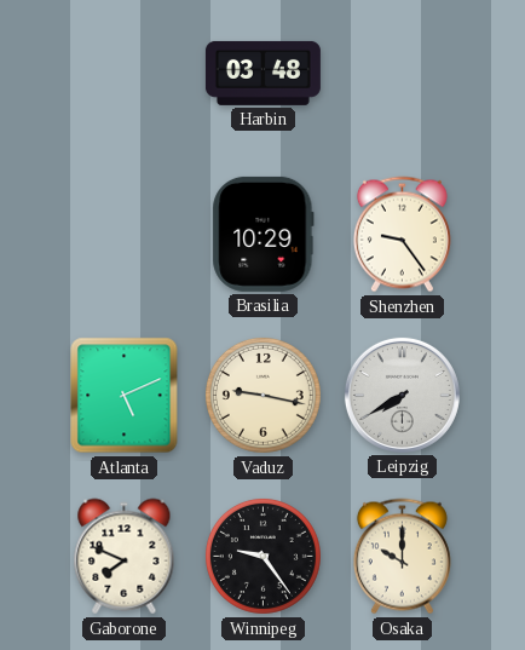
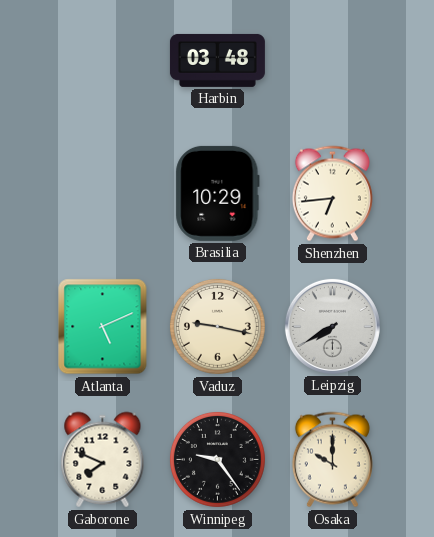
Shenzhen: 9:24 -> 6:44
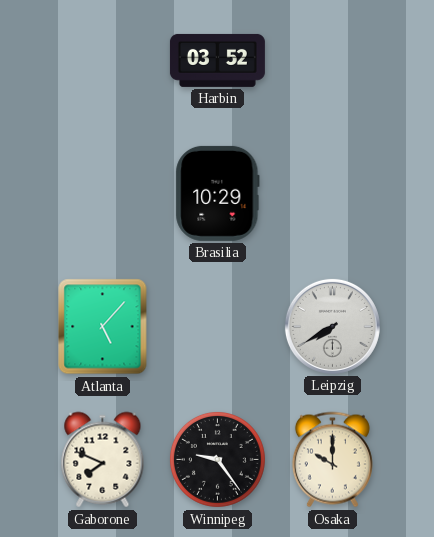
Harbin: 03:48 -> 03:52
Shenzhen: 6:44 -> none
Atlanta: 5:11 -> 5:07
Vaduz: 9:17 -> none
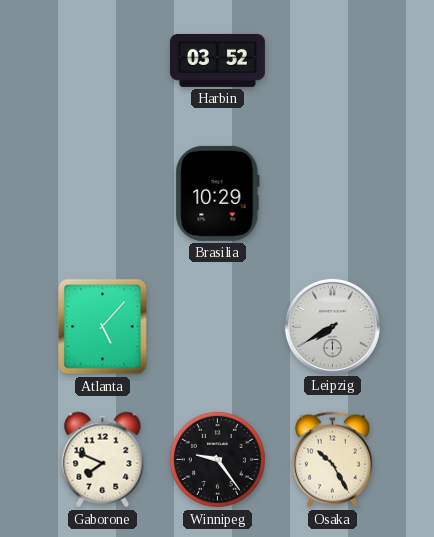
Osaka: 10:00 -> 10:25
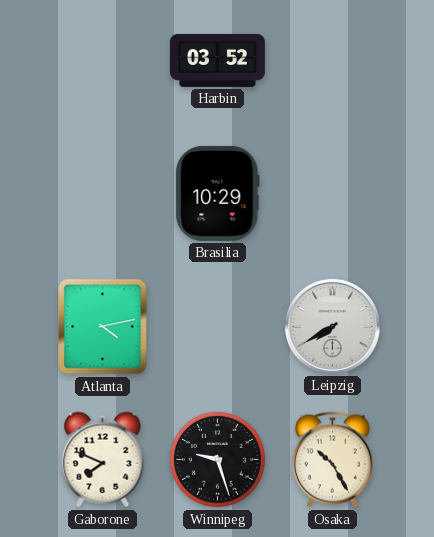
Atlanta: 5:07 -> 4:13
Winnipeg: 9:24 -> 9:27
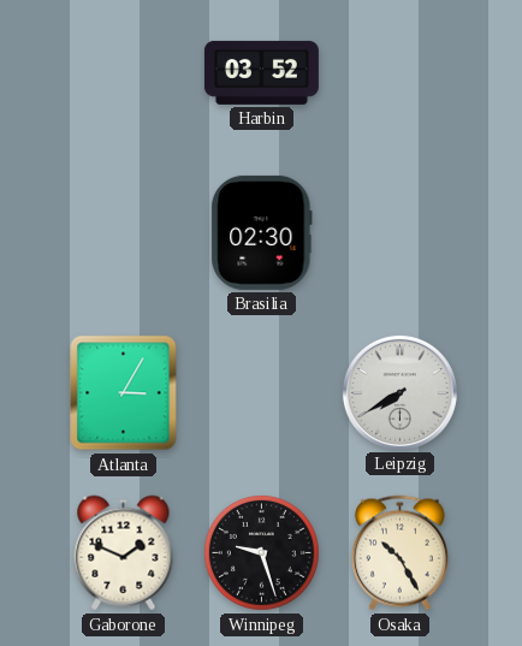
Brasilia: 10:29 -> 02:30
Atlanta: 4:13 -> 3:05
Gaborone: 7:49 -> 1:49
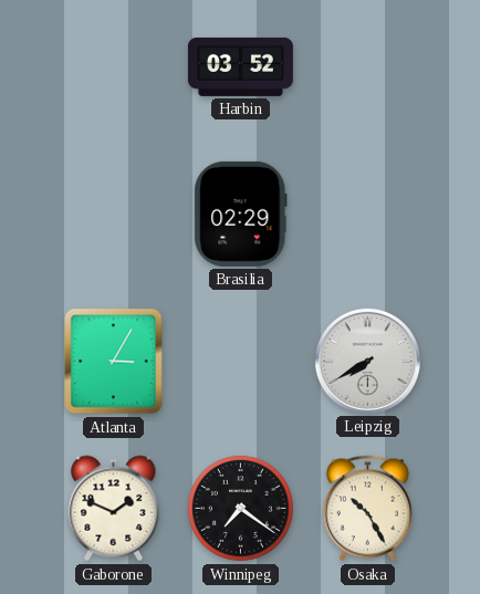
Brasilia: 02:30 -> 02:29
Winnipeg: 9:27 -> 7:21
